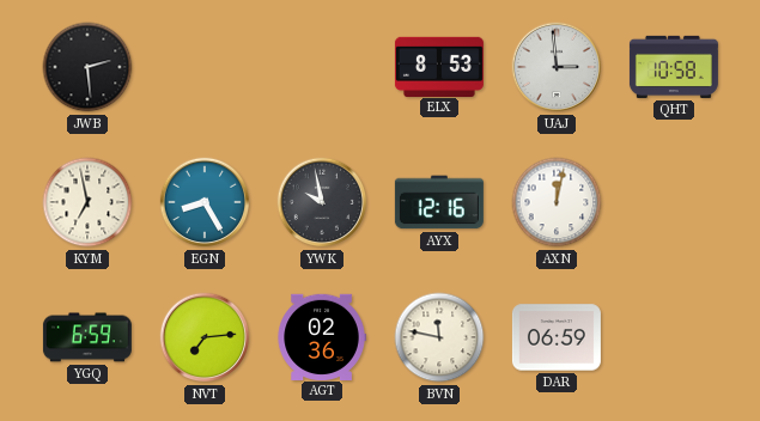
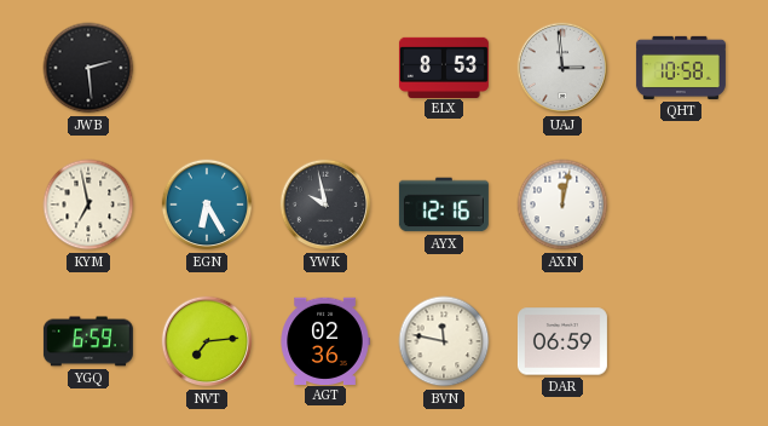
EGN: 8:25 -> 6:25
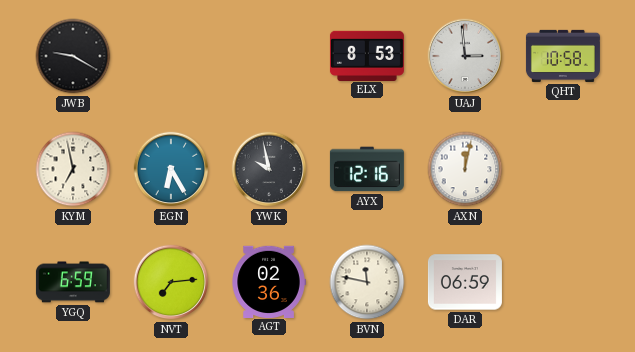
JWB: 2:29 -> 9:20
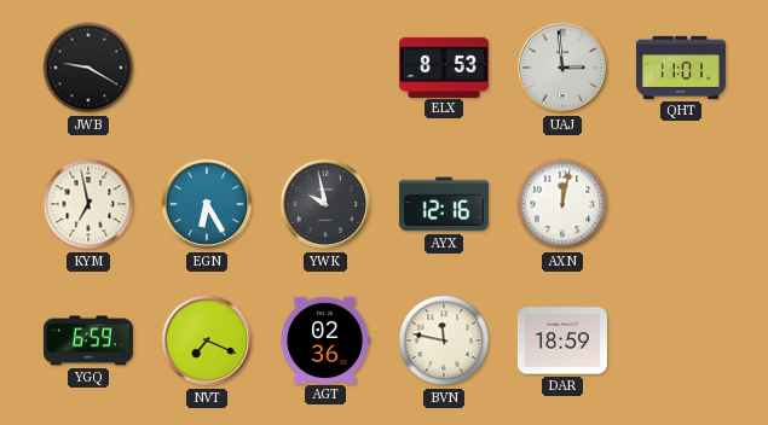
QHT: 10:58 -> 11:01
NVT: 7:14 -> 7:19
DAR: 06:59 -> 18:59
